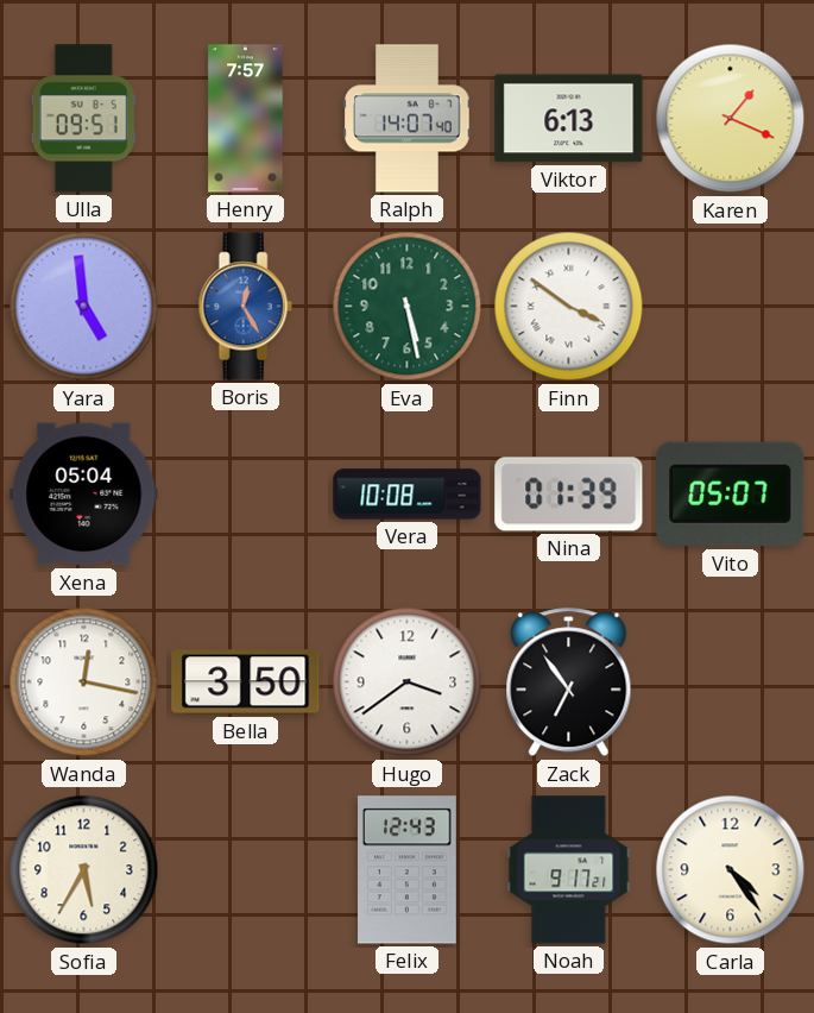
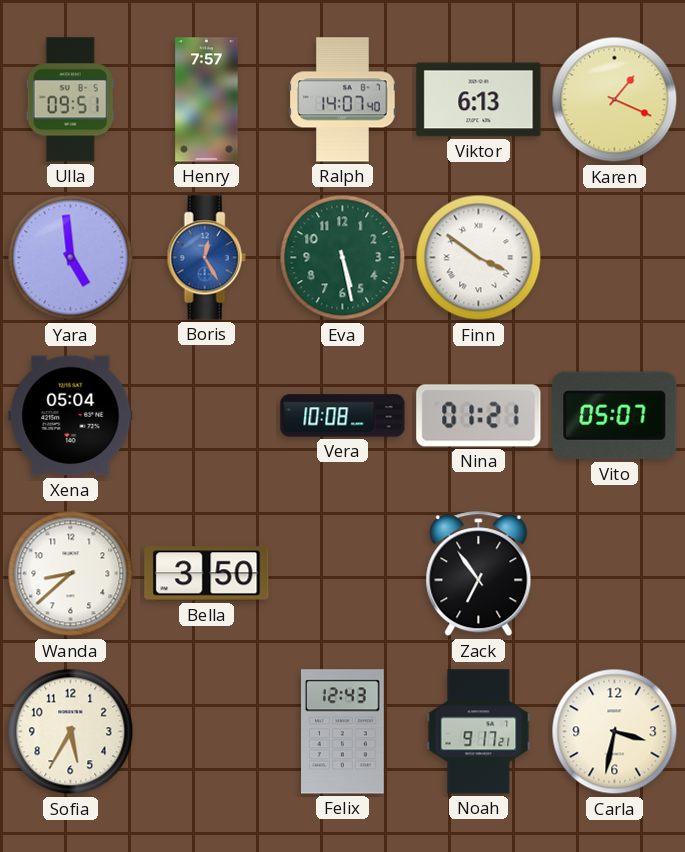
Nina: 01:39 -> 01:21
Wanda: 12:17 -> 8:38
Hugo: 3:39 -> none
Carla: 4:24 -> 3:32
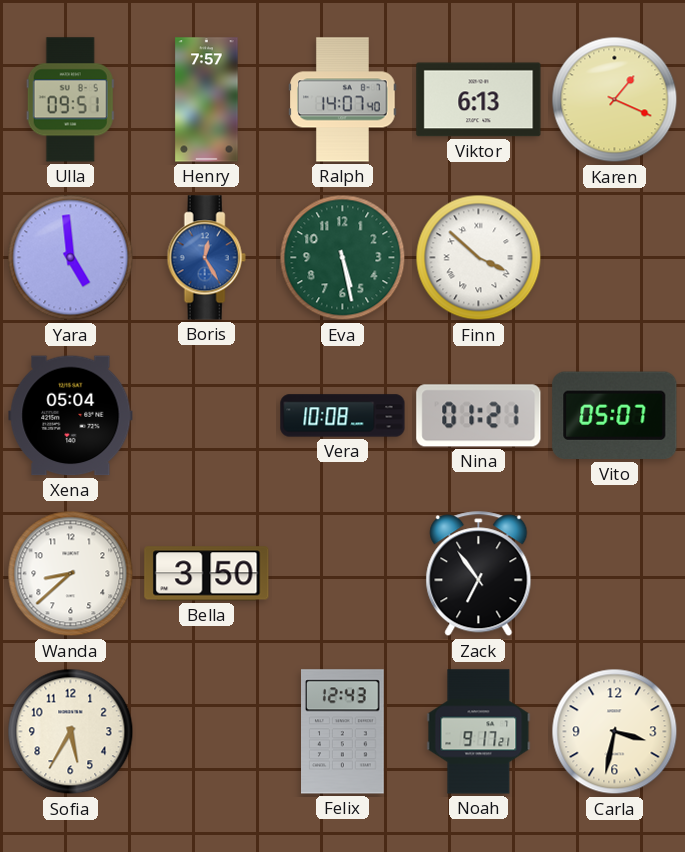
Finn: 3:51 -> 3:52
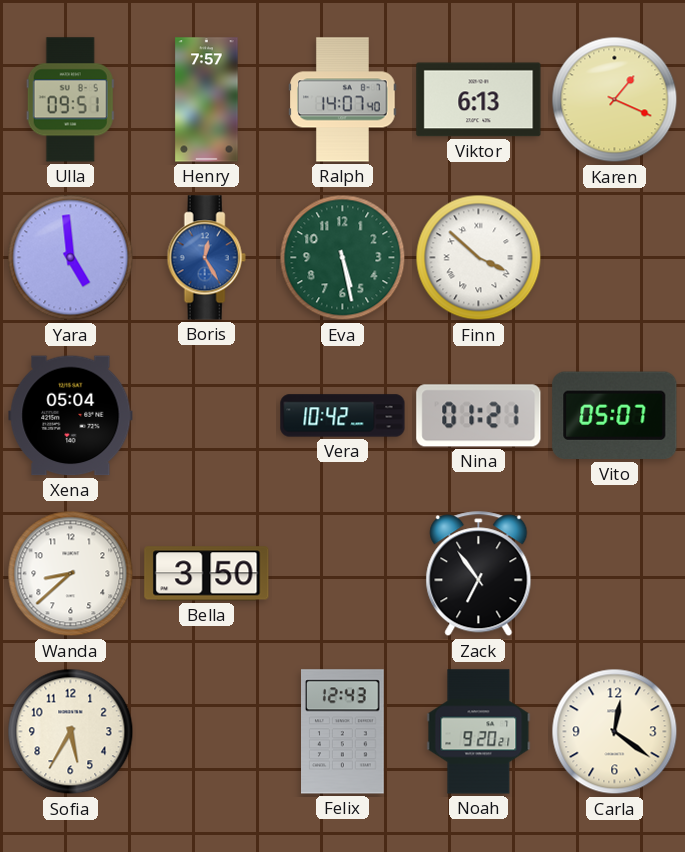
Vera: 10:08 -> 10:42
Noah: 9:17 -> 9:20
Carla: 3:32 -> 12:21
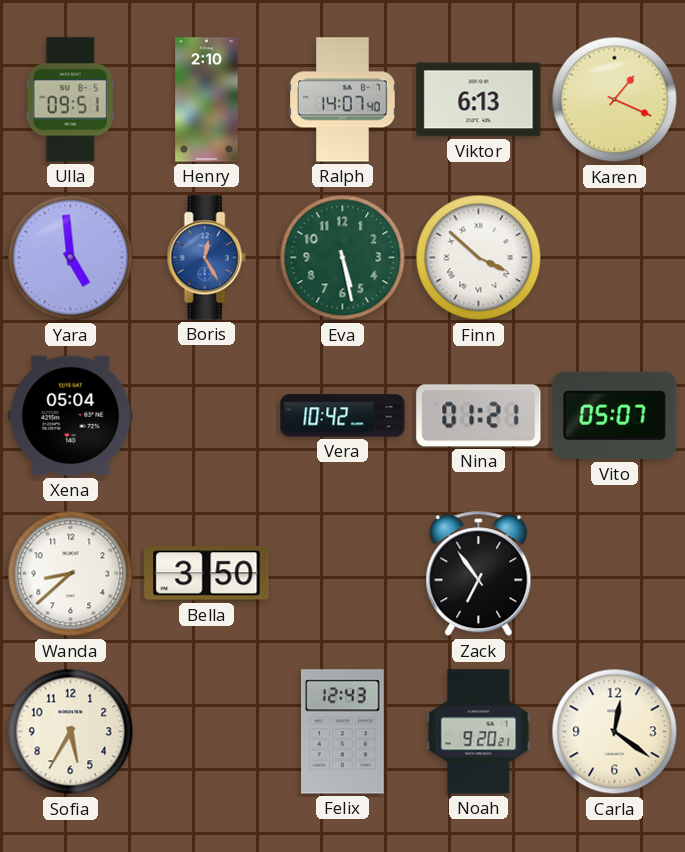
Henry: 7:57 -> 2:10
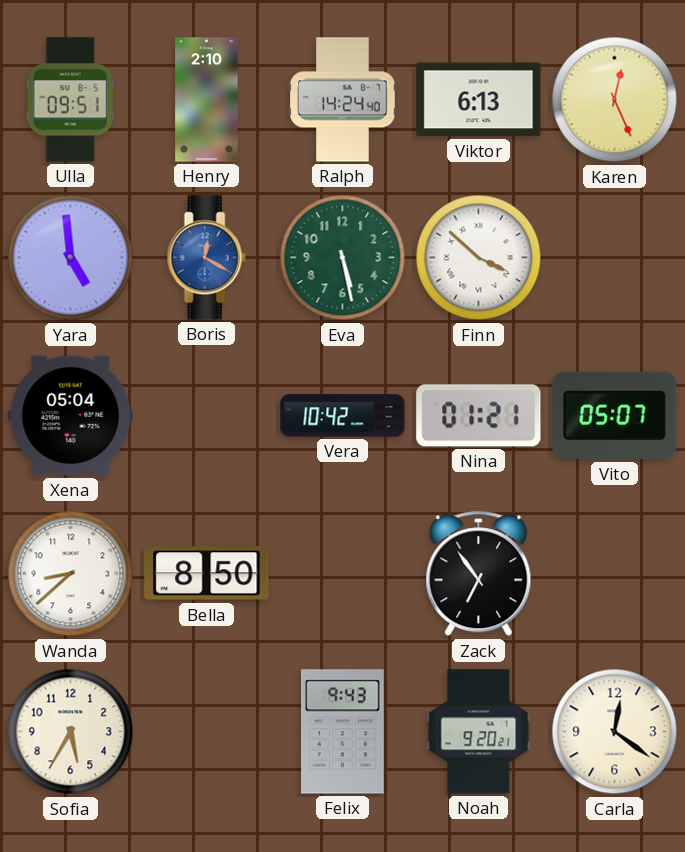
Ralph: 14:07 -> 14:24
Karen: 1:19 -> 12:26
Boris: 12:25 -> 12:20
Bella: 3:50 -> 8:50
Felix: 12:43 -> 9:43
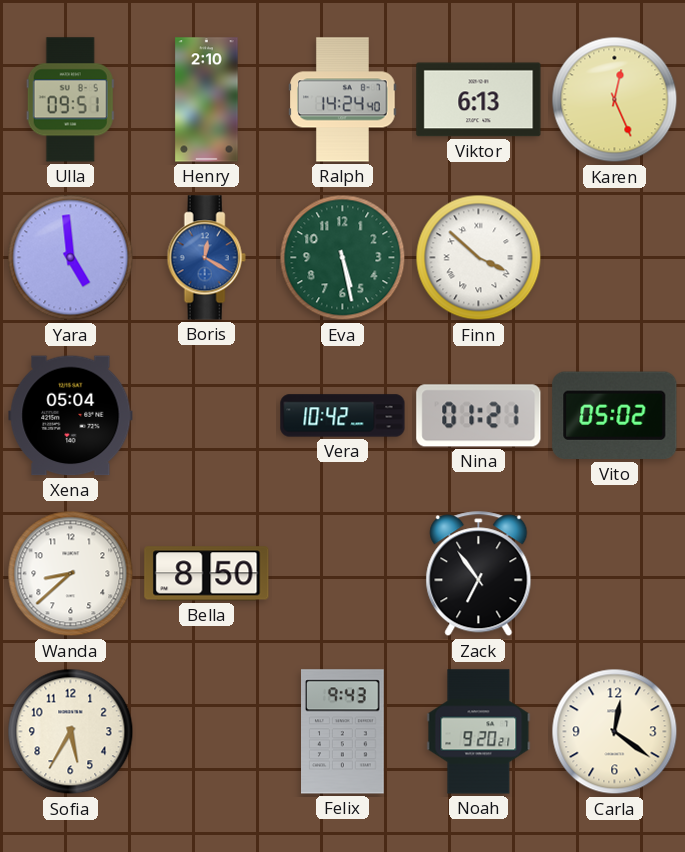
Vito: 05:07 -> 05:02
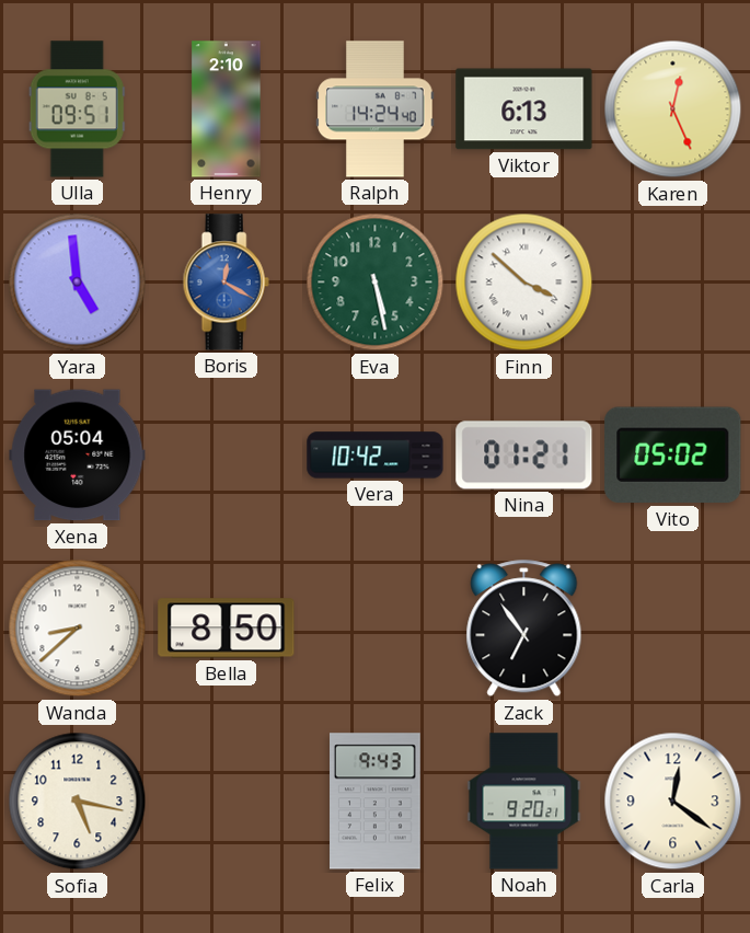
Sofia: 5:35 -> 5:17
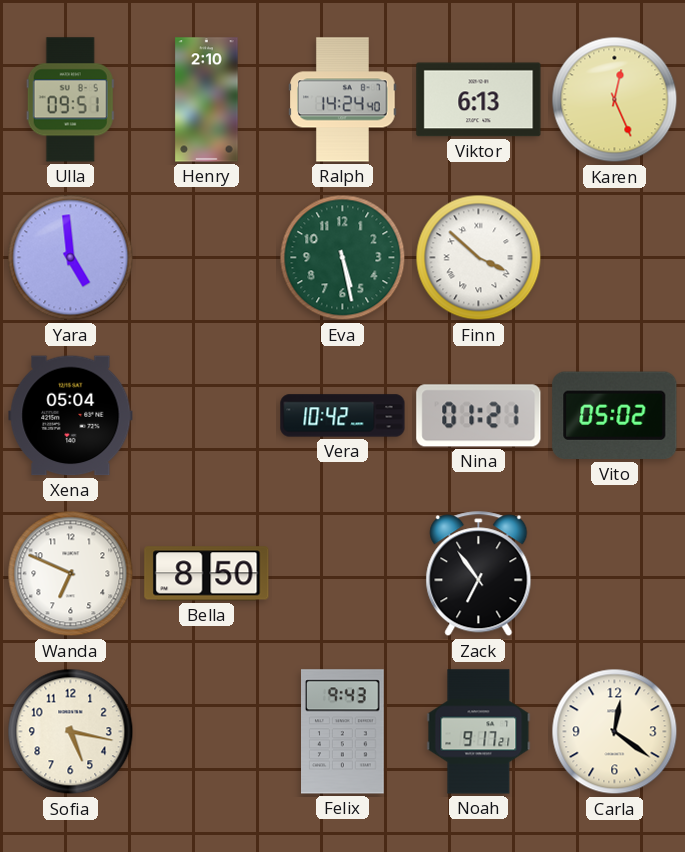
Boris: 12:20 -> none
Wanda: 8:38 -> 6:49
Noah: 9:20 -> 9:17
